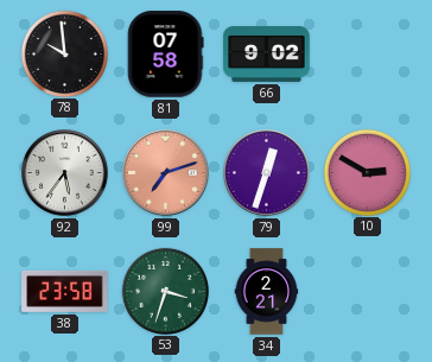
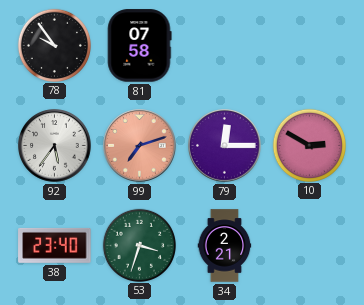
78: 9:59 -> 9:54
66: 9:02 -> none
79: 12:33 -> 12:15
38: 23:58 -> 23:40
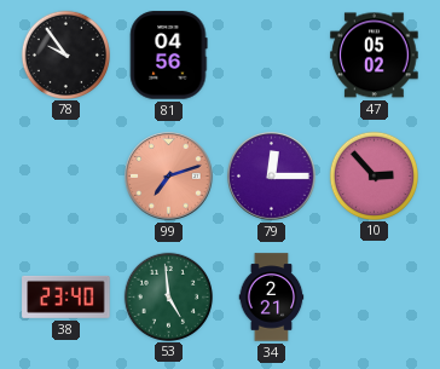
81: 07:58 -> 04:56
47: none -> 05:02
92: 5:36 -> none
10: 2:50 -> 2:53
53: 3:33 -> 4:59
